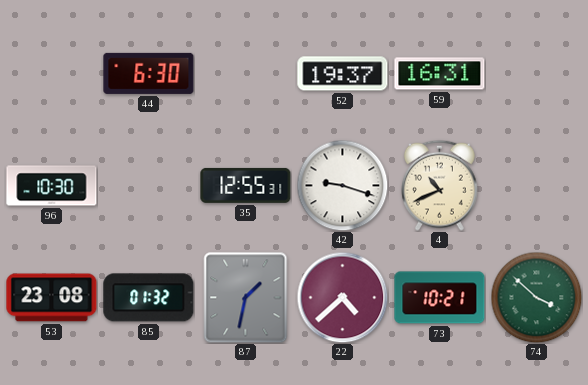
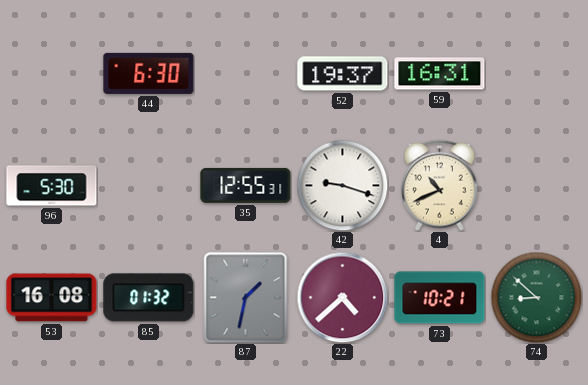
96: 10:30 -> 5:30
53: 23:08 -> 16:08
74: 3:52 -> 8:52
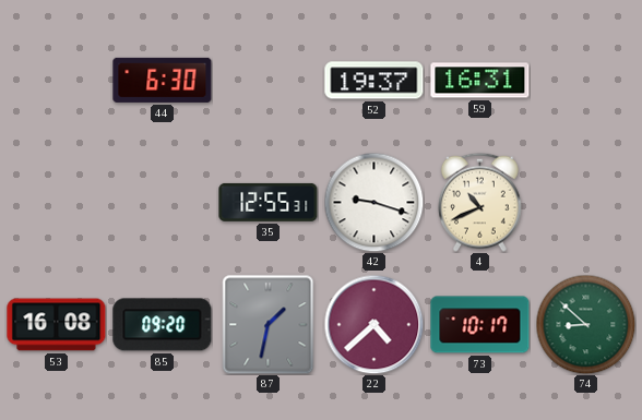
96: 5:30 -> none
85: 01:32 -> 09:20
73: 10:21 -> 10:17
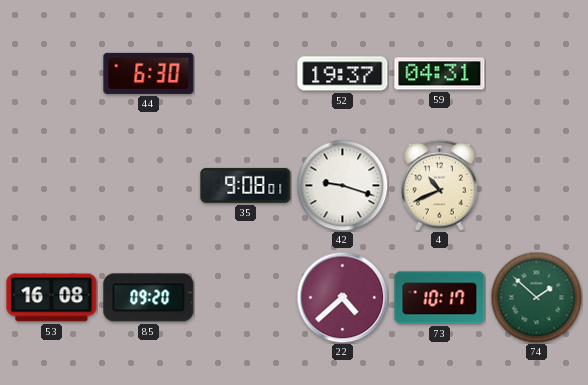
59: 16:31 -> 04:31
35: 12:55 -> 9:08
87: 1:32 -> none
74: 8:52 -> 1:52
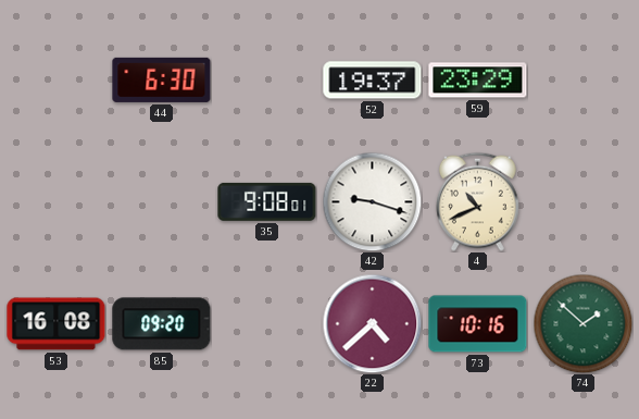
59: 04:31 -> 23:29
73: 10:17 -> 10:16
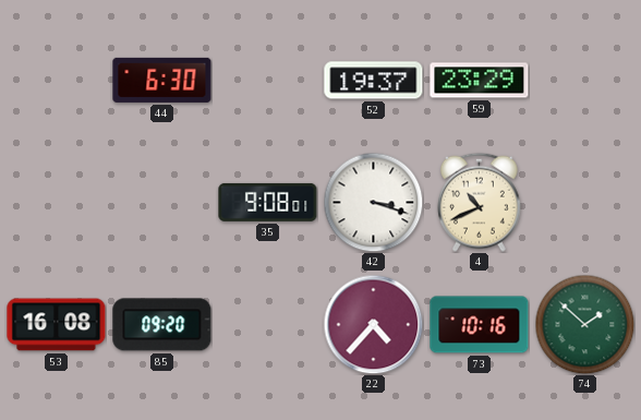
42: 9:18 -> 3:18
22: 4:38 -> 4:37
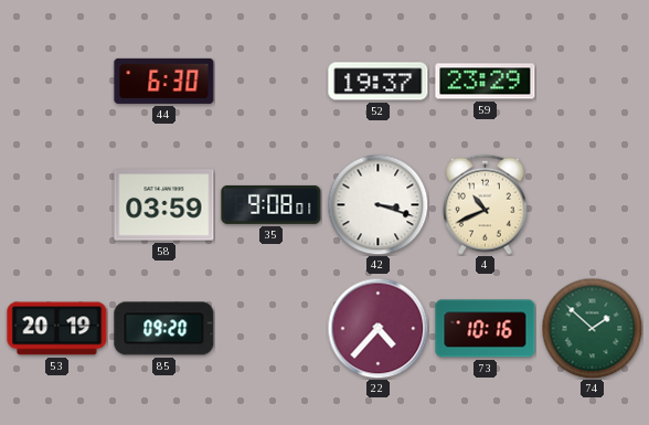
58: none -> 03:59
53: 16:08 -> 20:19
